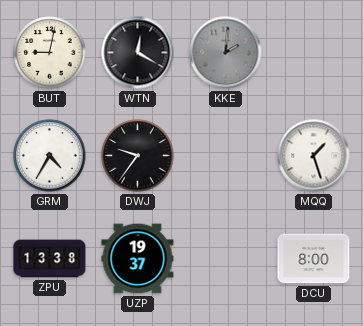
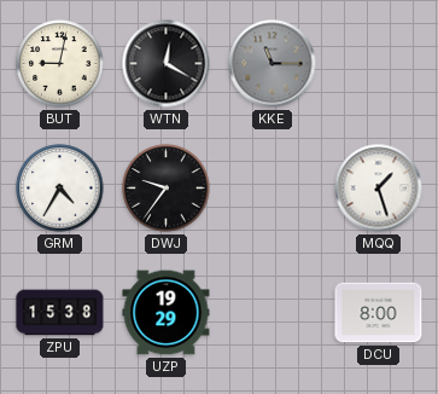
KKE: 2:01 -> 11:15
ZPU: 13:38 -> 15:38
UZP: 19:37 -> 19:29
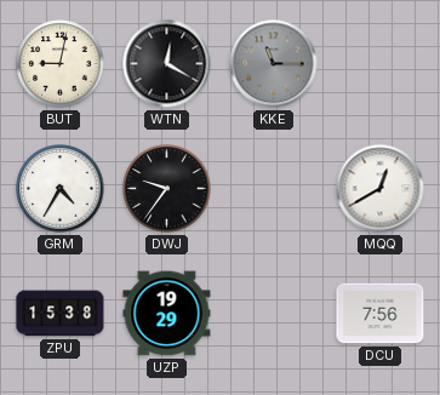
MQQ: 1:27 -> 12:40
DCU: 8:00 -> 7:56
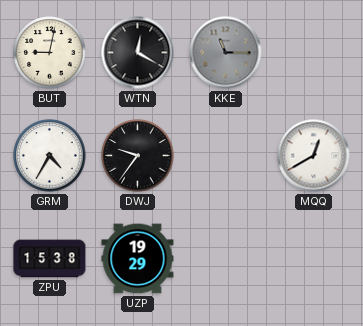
DCU: 7:56 -> none
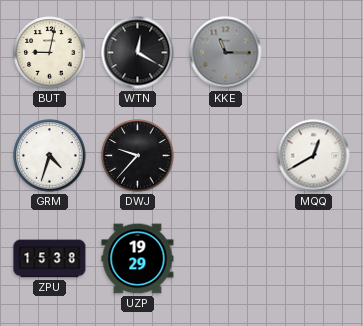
GRM: 4:35 -> 4:33
DWJ: 9:36 -> 9:37
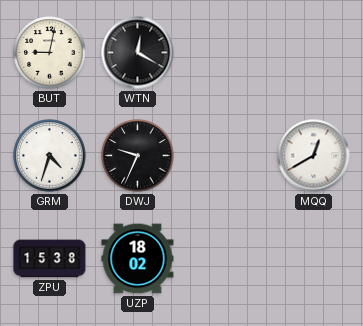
KKE: 11:15 -> none
DWJ: 9:37 -> 9:34
UZP: 19:29 -> 18:02
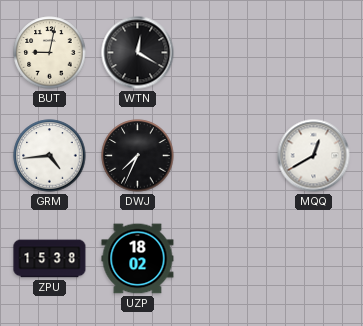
GRM: 4:33 -> 4:44
DWJ: 9:34 -> 7:34
